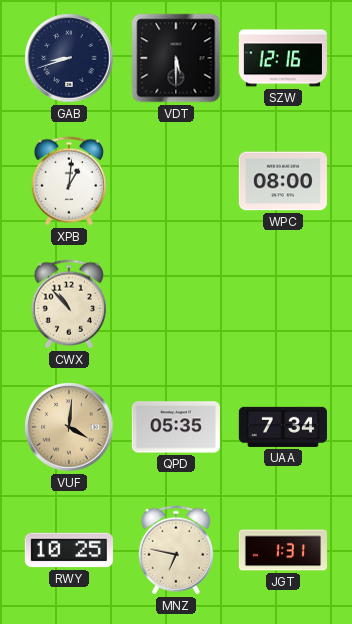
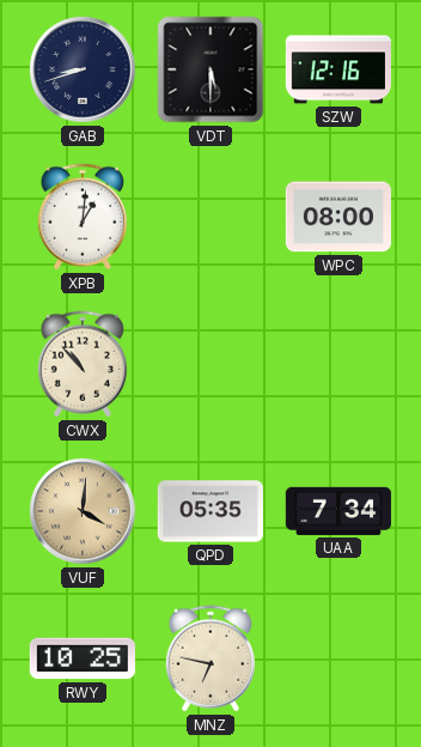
JGT: 1:31 -> none
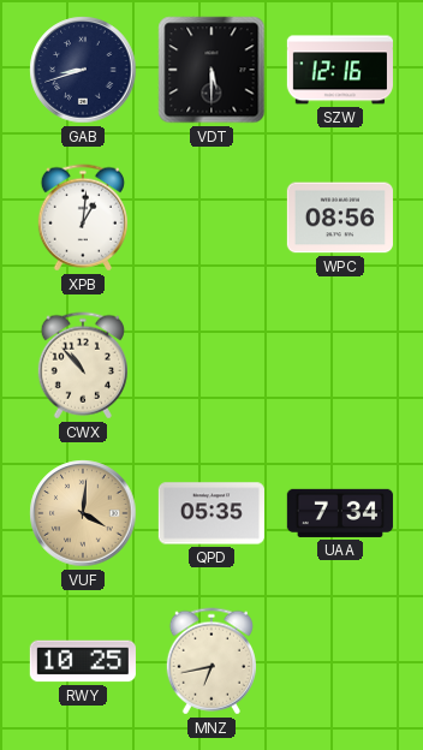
WPC: 08:00 -> 08:56
MNZ: 6:47 -> 6:43
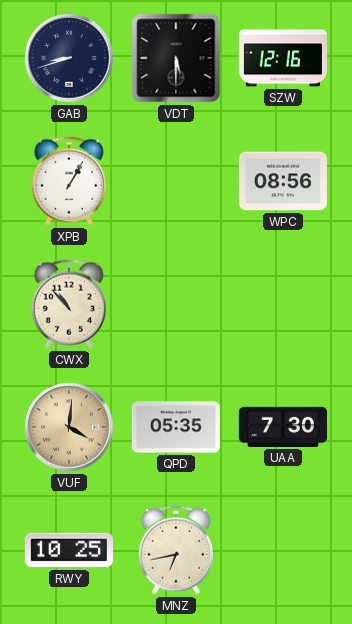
XPB: 1:01 -> 1:05
UAA: 7:34 -> 7:30
